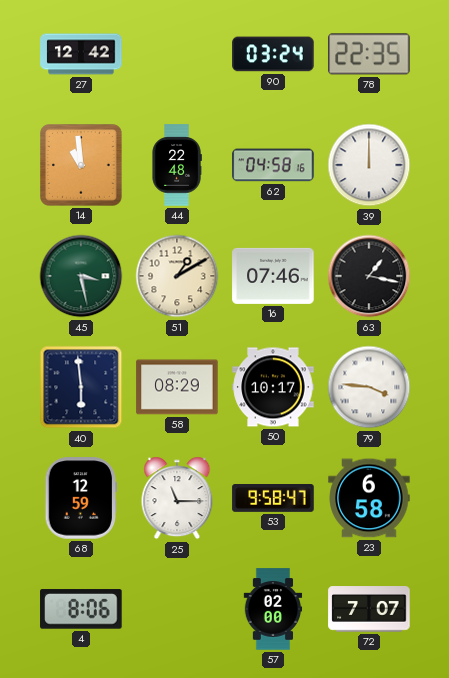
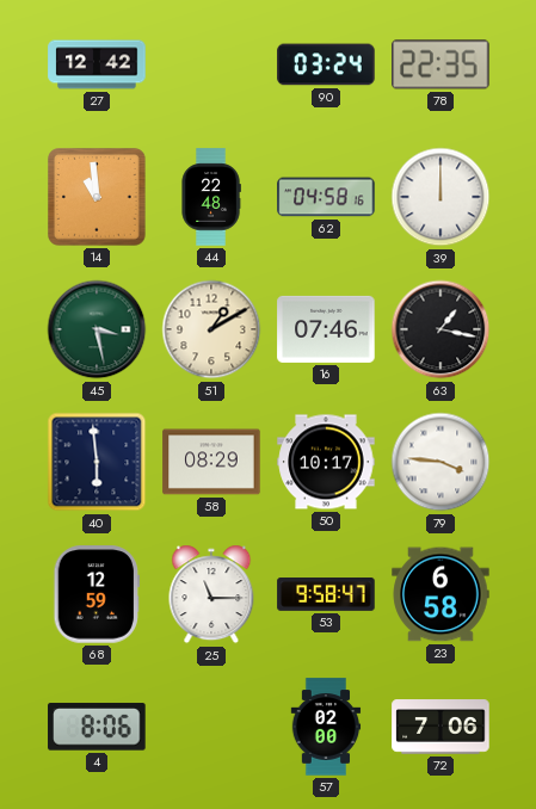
72: 7:07 -> 7:06
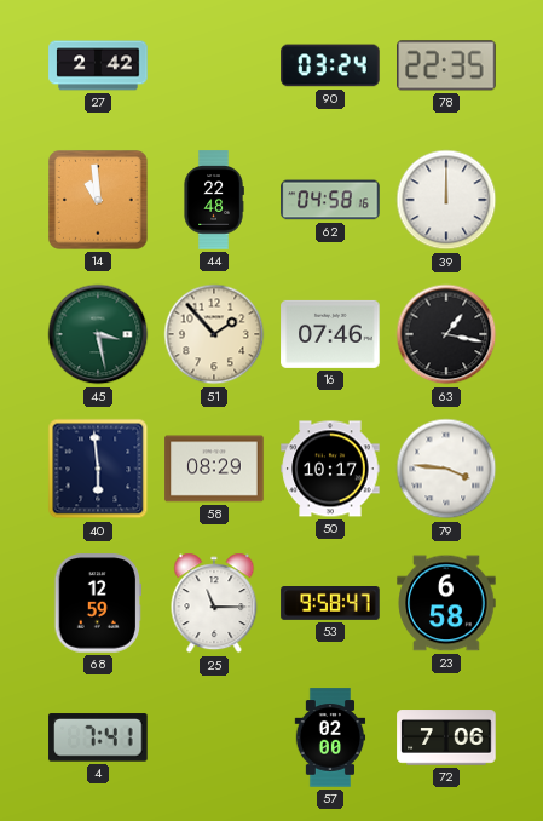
27: 12:42 -> 2:42
51: 1:10 -> 1:53
4: 8:06 -> 7:41
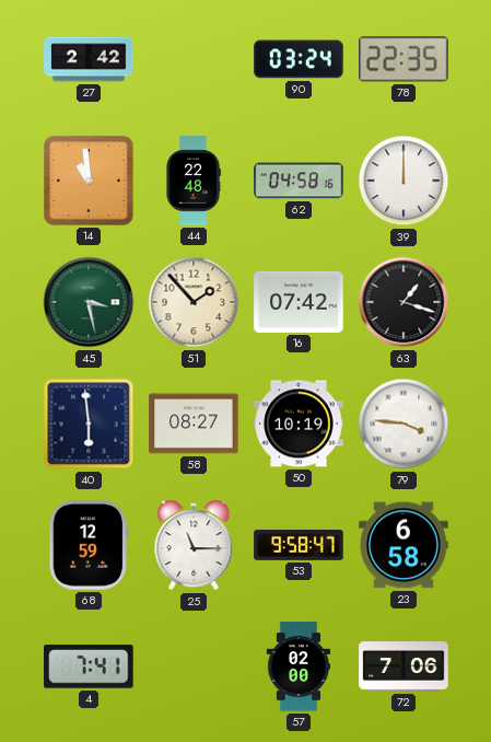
16: 07:46 -> 07:42
63: 1:17 -> 1:18
58: 08:29 -> 08:27
50: 10:17 -> 10:19
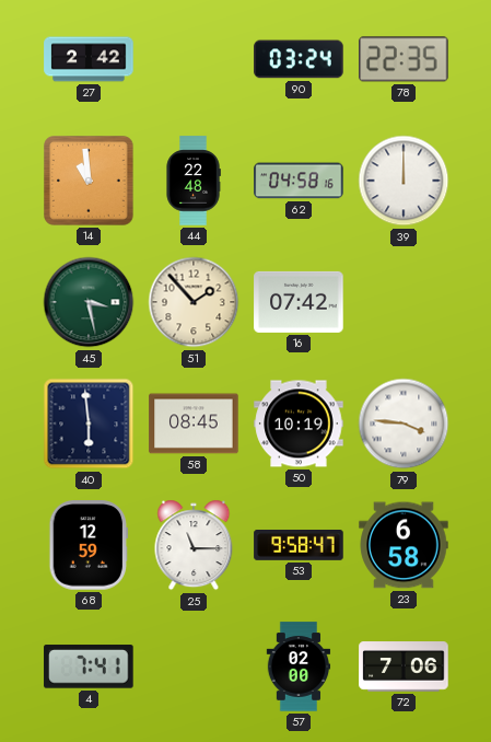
63: 1:18 -> none
58: 08:27 -> 08:45
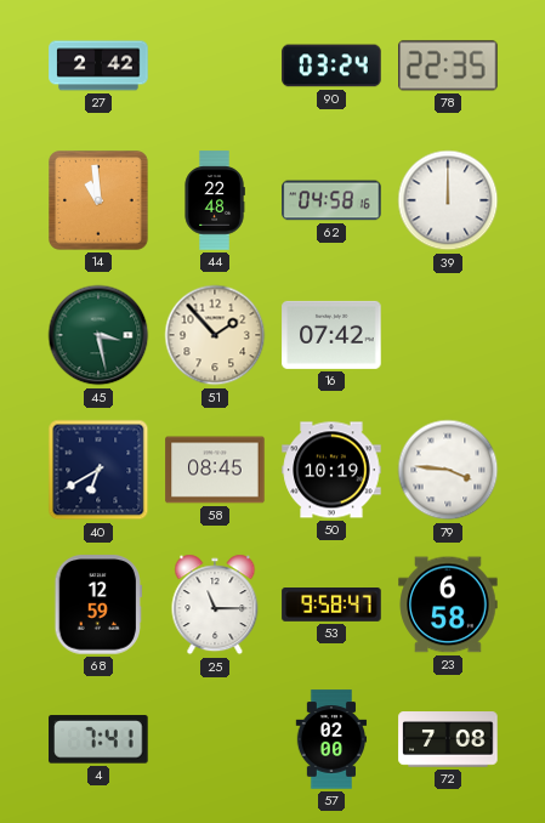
40: 5:59 -> 6:40
72: 7:06 -> 7:08
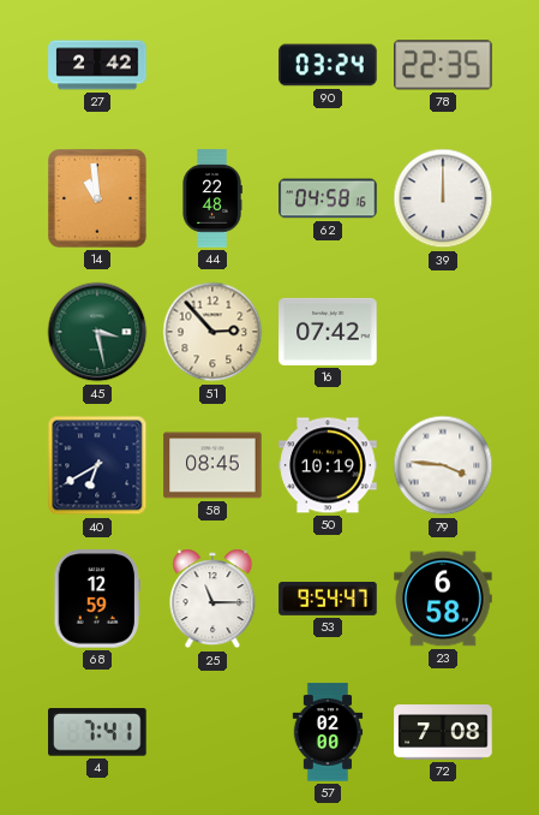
51: 1:53 -> 2:53
53: 9:58 -> 9:54
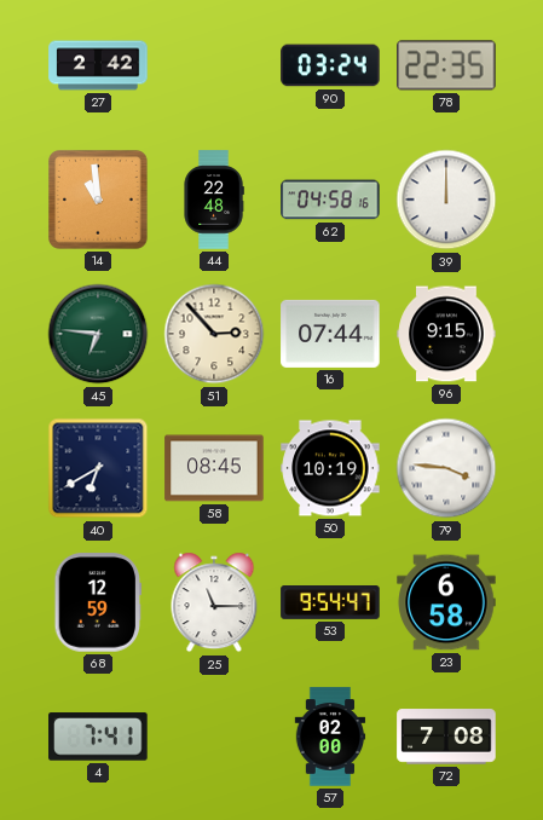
45: 3:28 -> 6:46
16: 07:42 -> 07:44
96: none -> 9:15
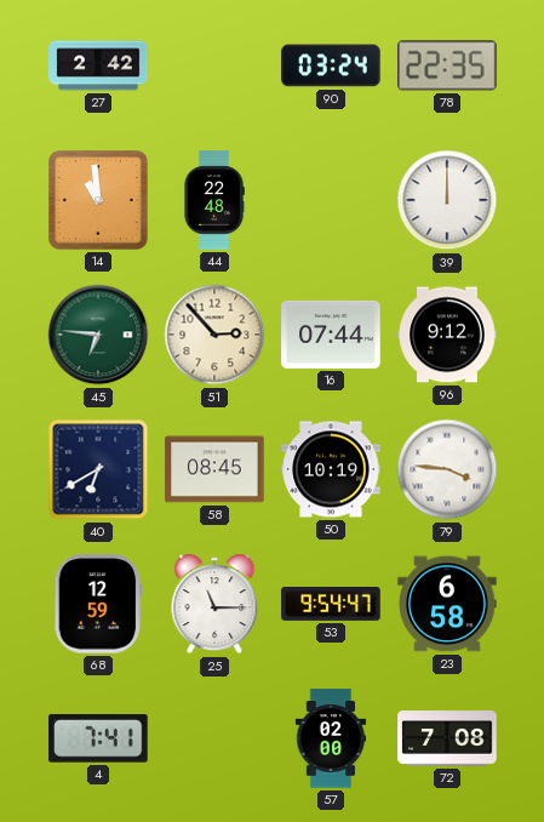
62: 04:58 -> none
96: 9:15 -> 9:12
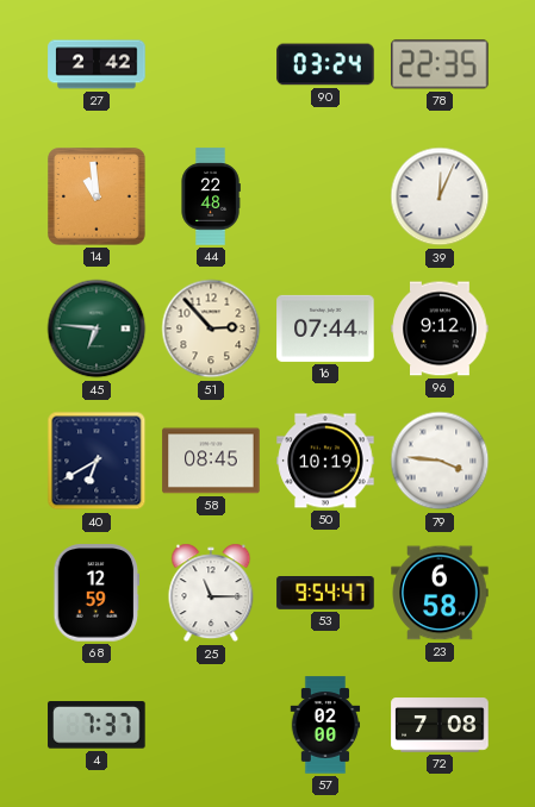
39: 12:00 -> 12:04
4: 7:41 -> 7:37
